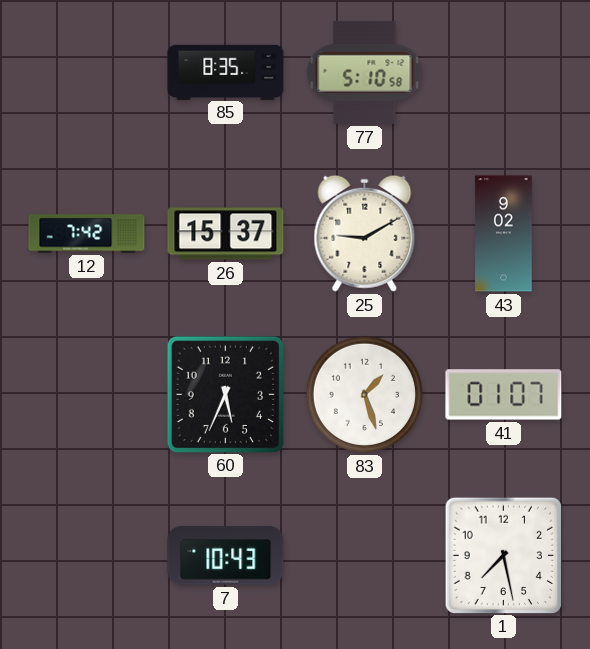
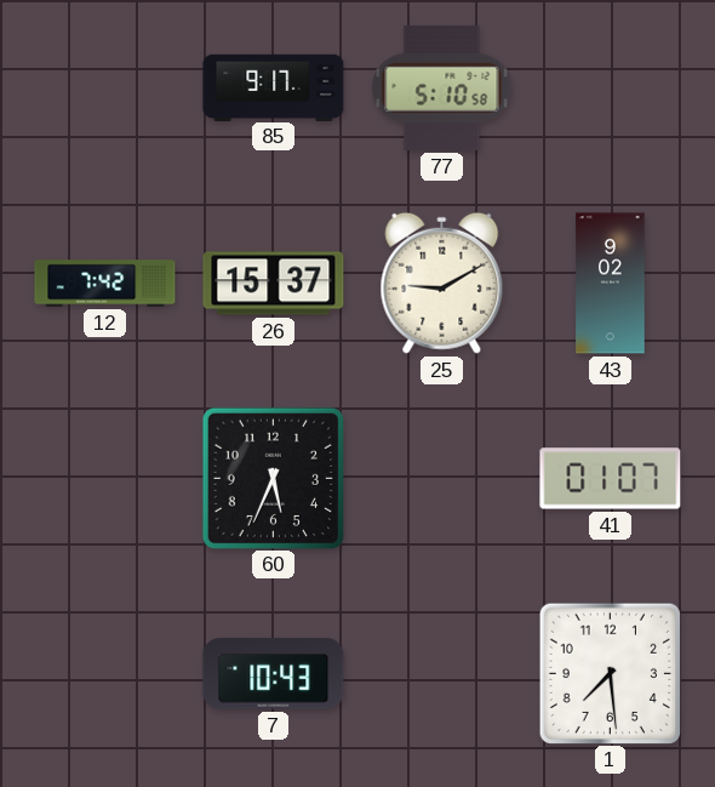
85: 8:35 -> 9:17
83: 1:27 -> none
1: 7:28 -> 7:29
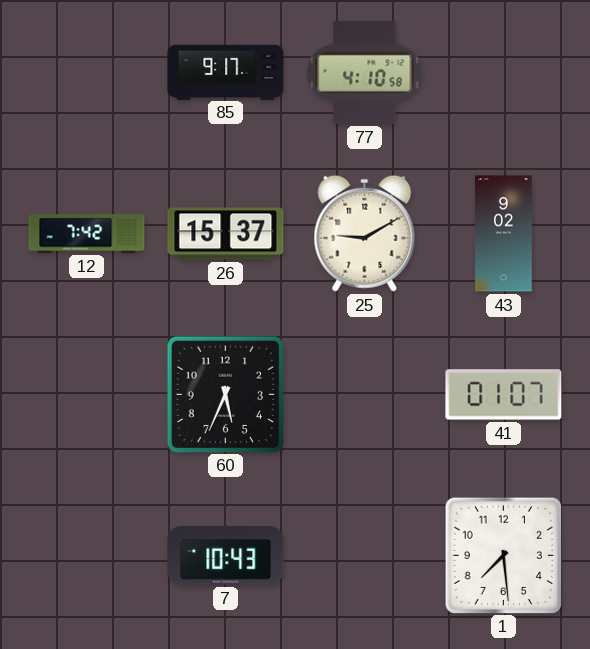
77: 5:10 -> 4:10
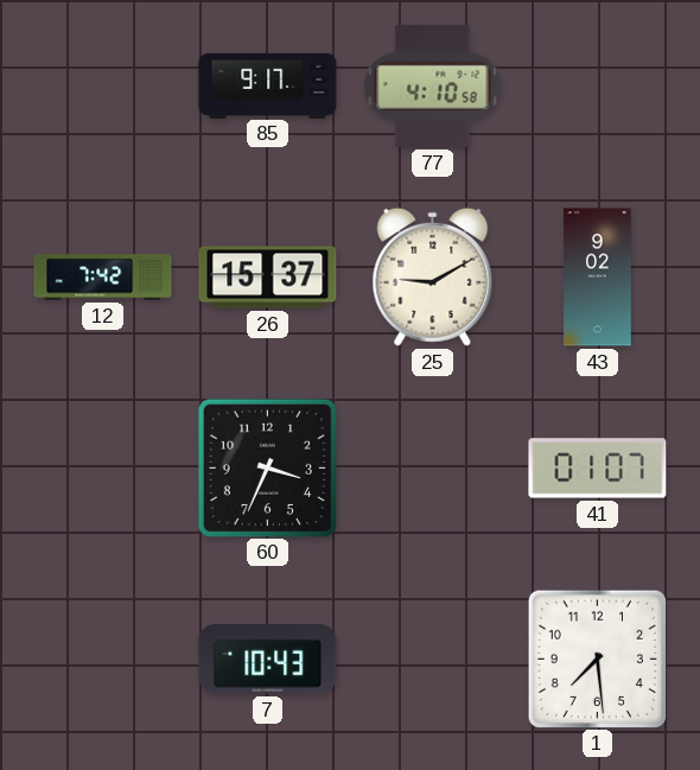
60: 5:34 -> 3:34
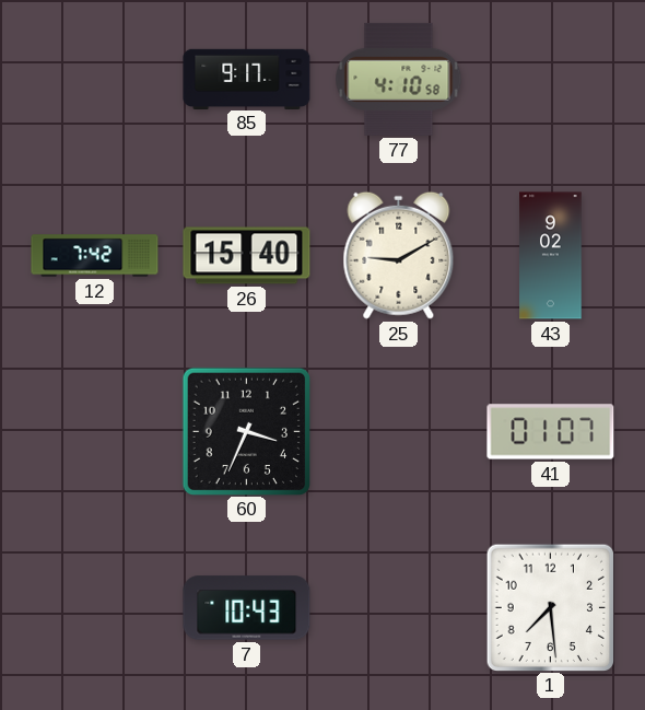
26: 15:37 -> 15:40
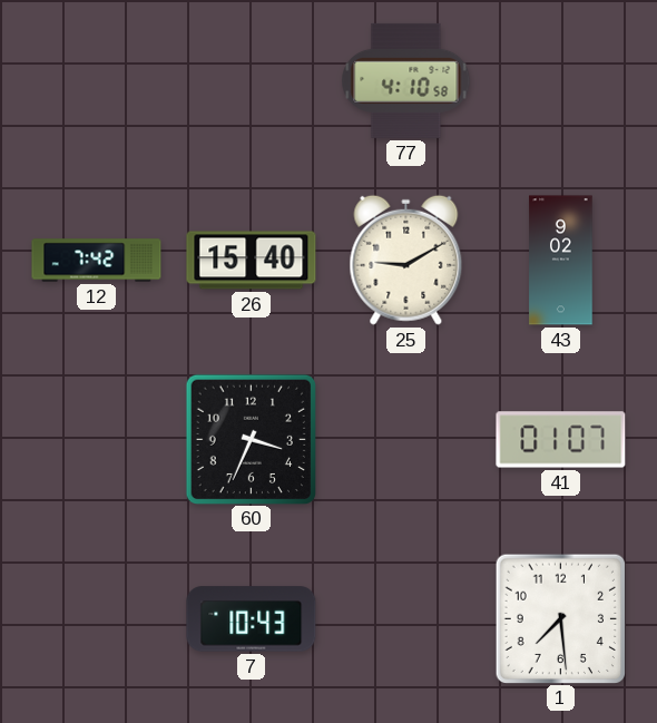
85: 9:17 -> none
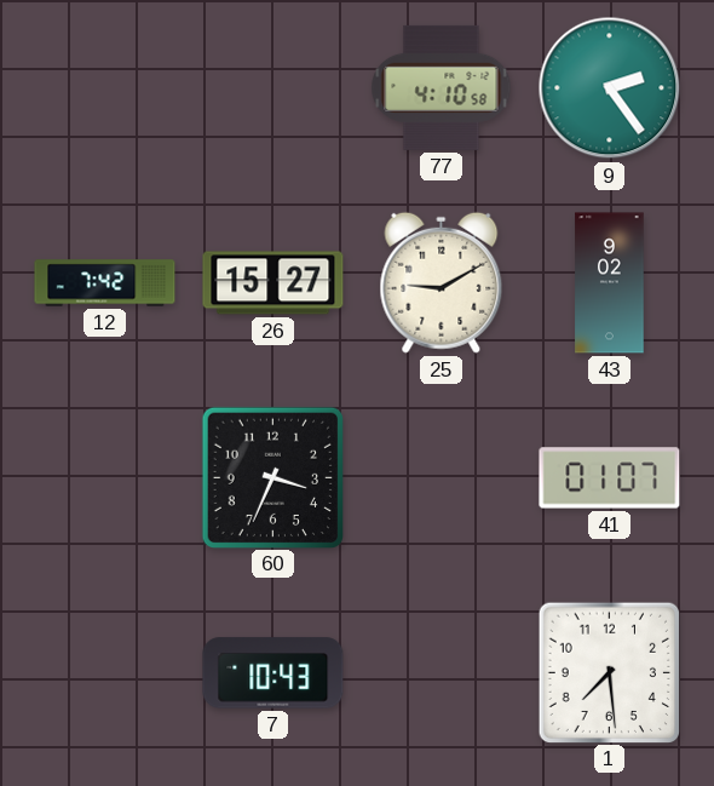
9: none -> 2:24
26: 15:40 -> 15:27
